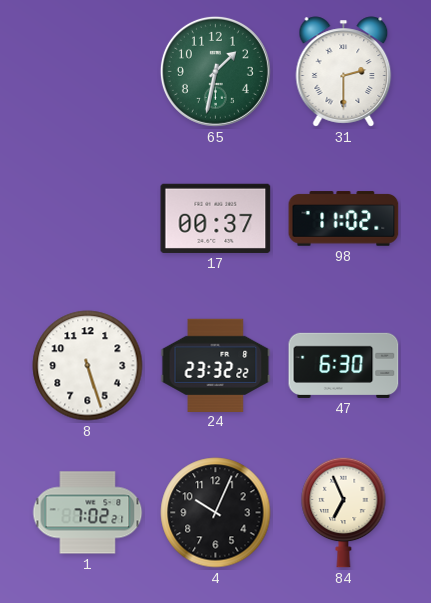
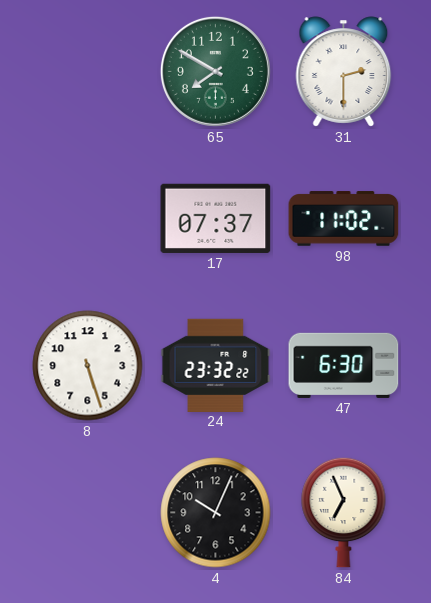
65: 1:32 -> 7:50
17: 00:37 -> 07:37
1: 7:02 -> none
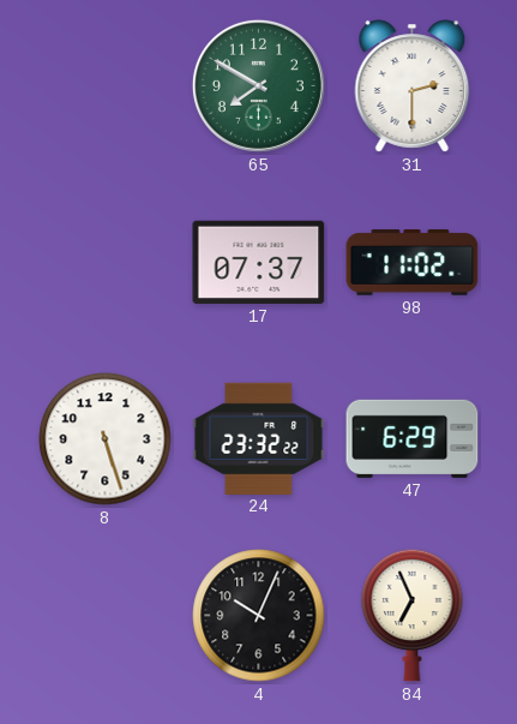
47: 6:30 -> 6:29
